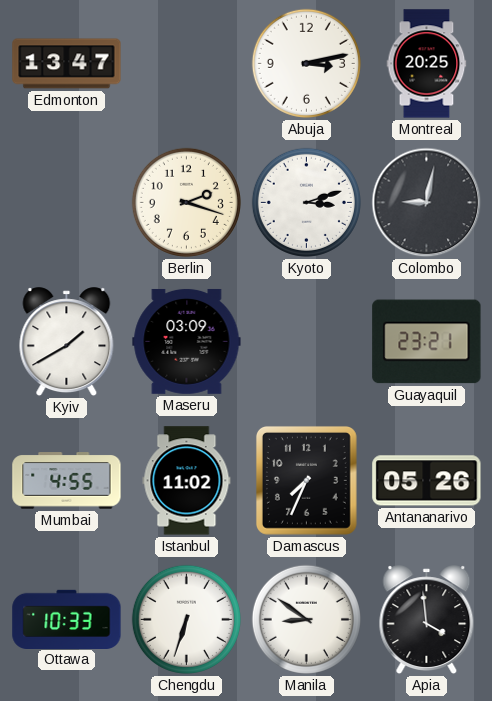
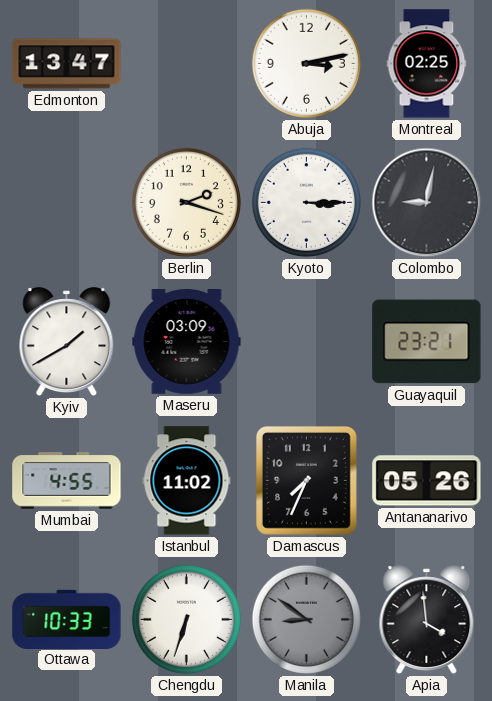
Montreal: 20:25 -> 02:25
Kyoto: 3:12 -> 3:15
Manila dial: white -> grey
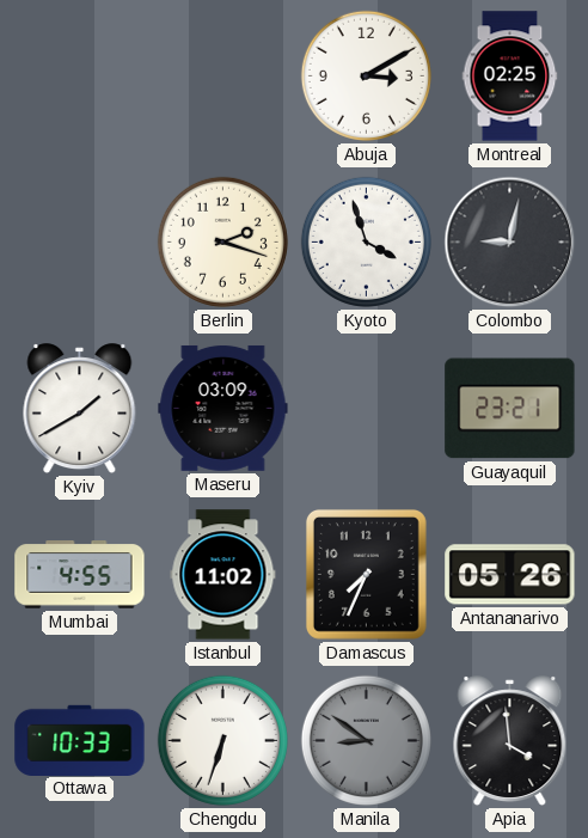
Edmonton: 13:47 -> none
Abuja: 3:13 -> 3:10
Kyoto: 3:15 -> 3:57
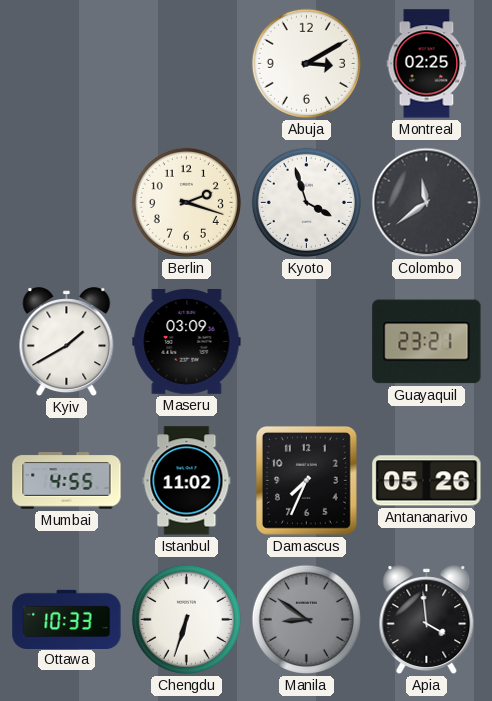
Colombo: 9:02 -> 11:39
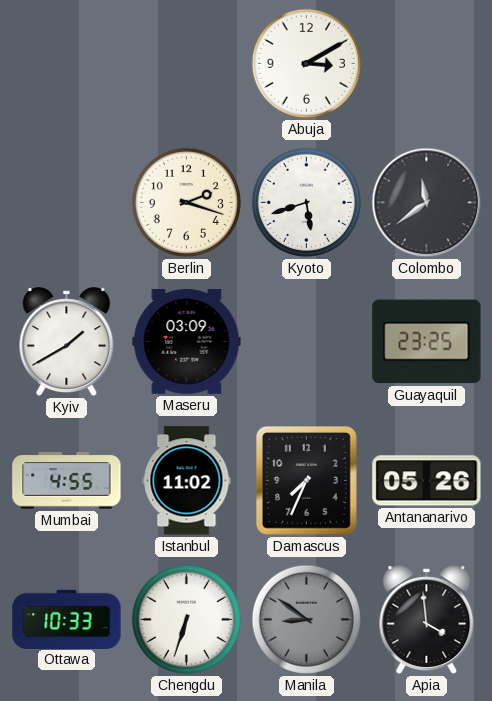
Montreal: 02:25 -> none
Kyoto: 3:57 -> 5:42
Guayaquil: 23:21 -> 23:25
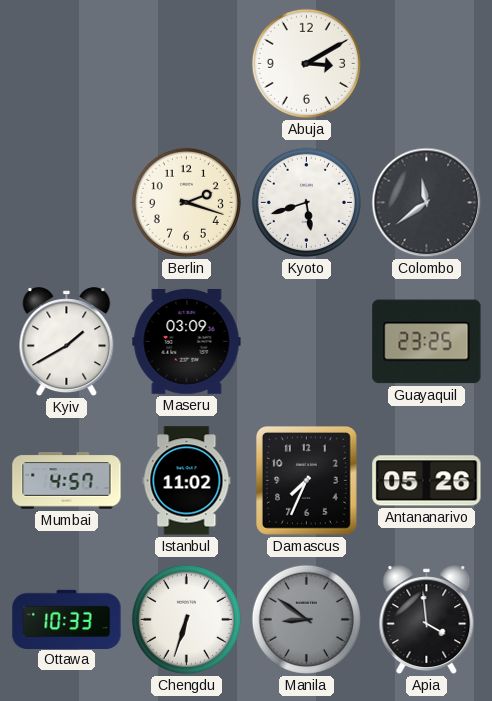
Mumbai: 4:55 -> 4:57
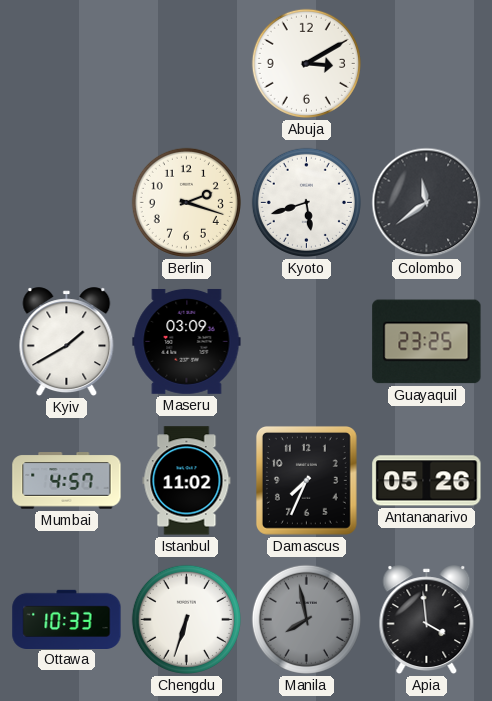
Manila: 8:51 -> 7:58
